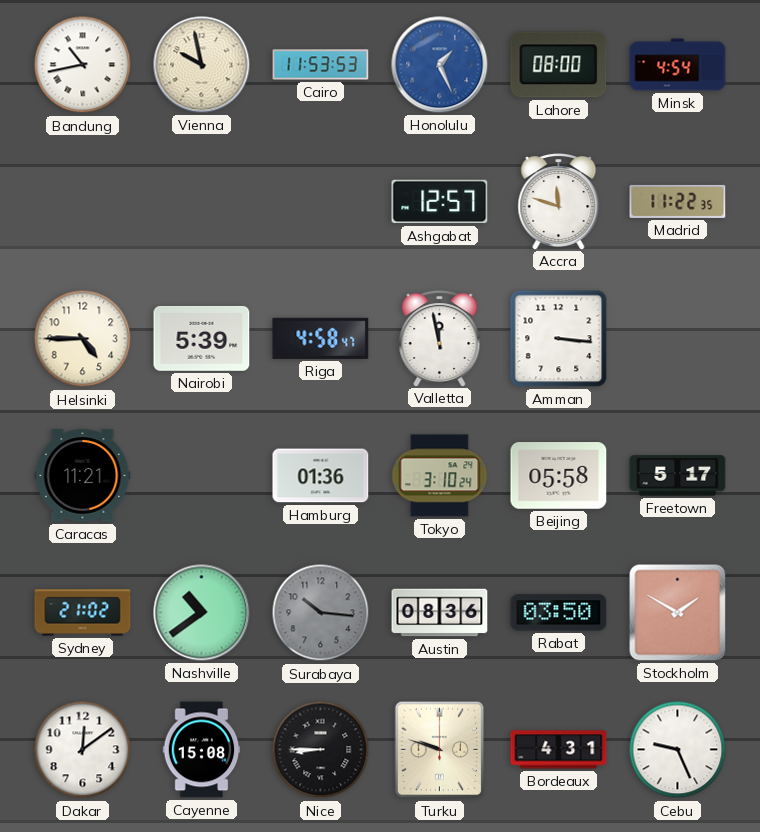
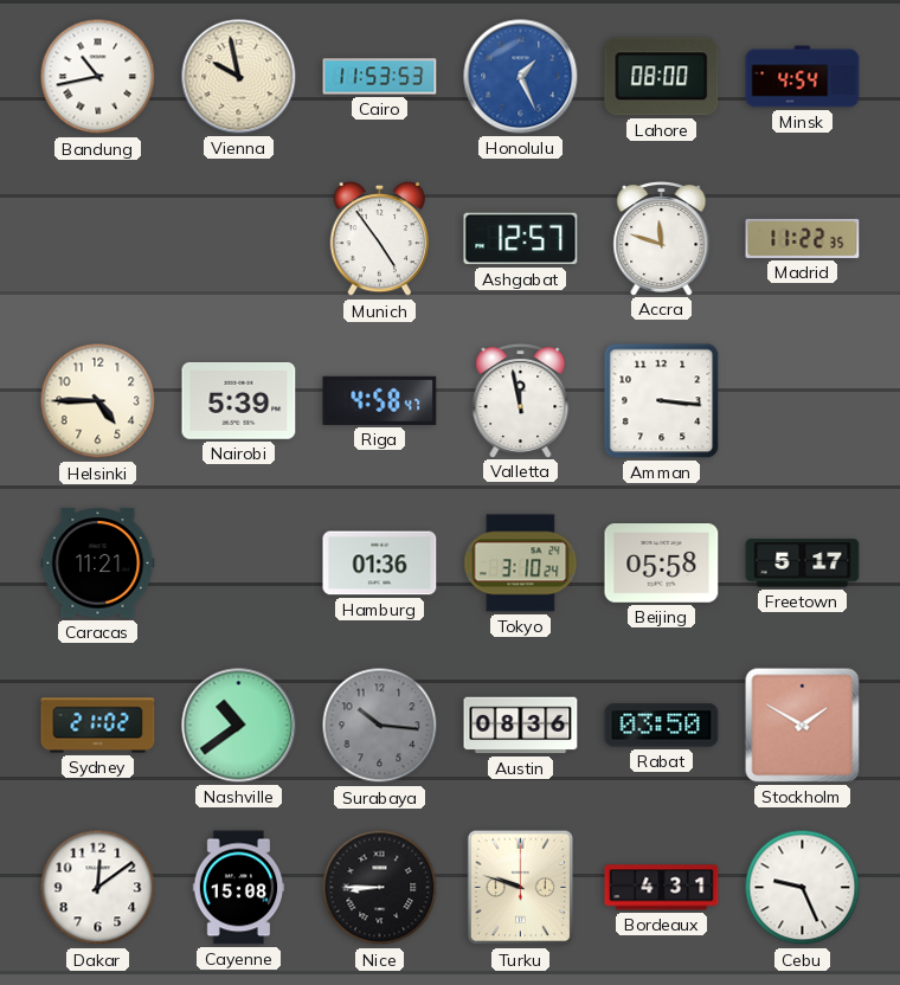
Munich: none -> 4:54
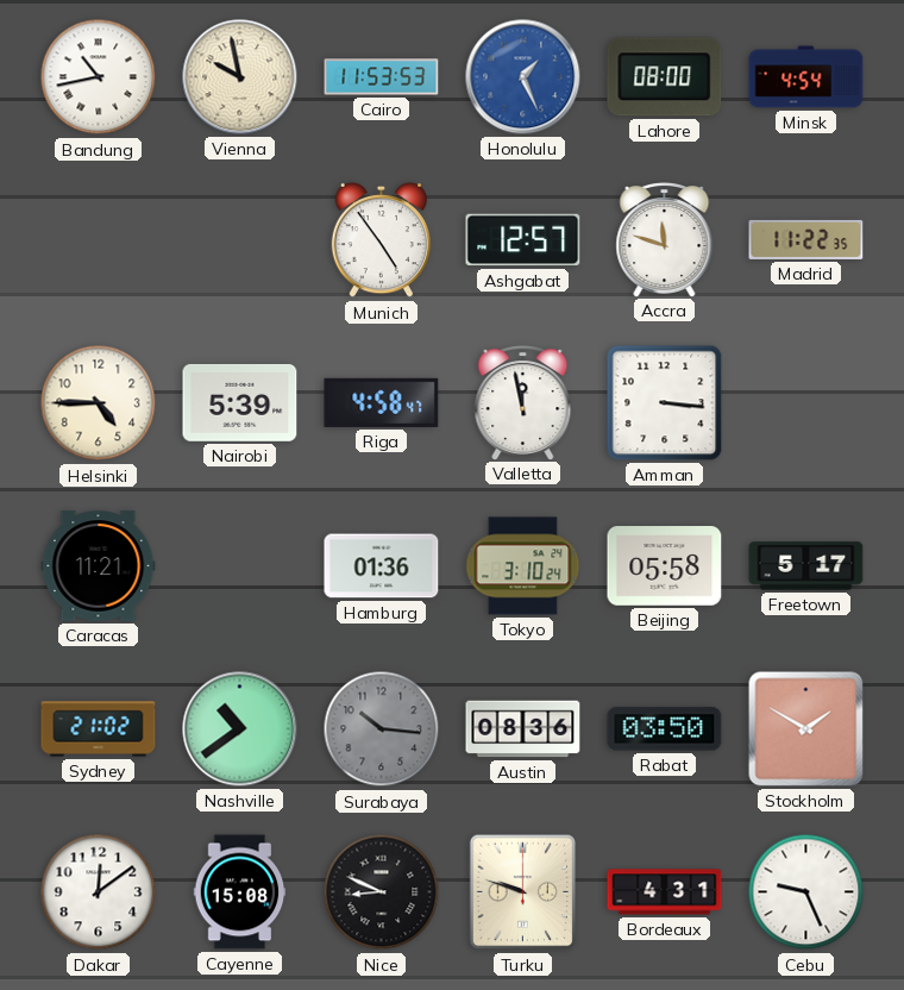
Nice: 8:45 -> 8:49
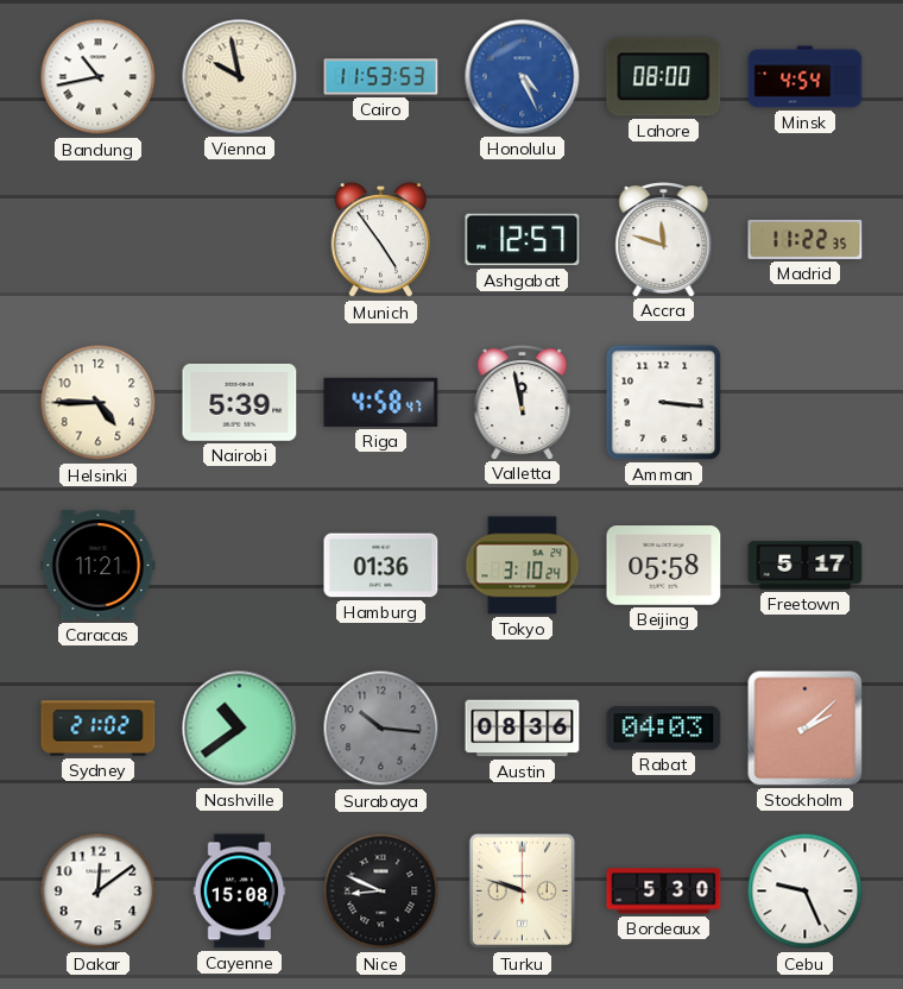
Honolulu: 1:26 -> 4:26
Rabat: 03:50 -> 04:03
Stockholm: 1:50 -> 2:08
Bordeaux: 4:31 -> 5:30
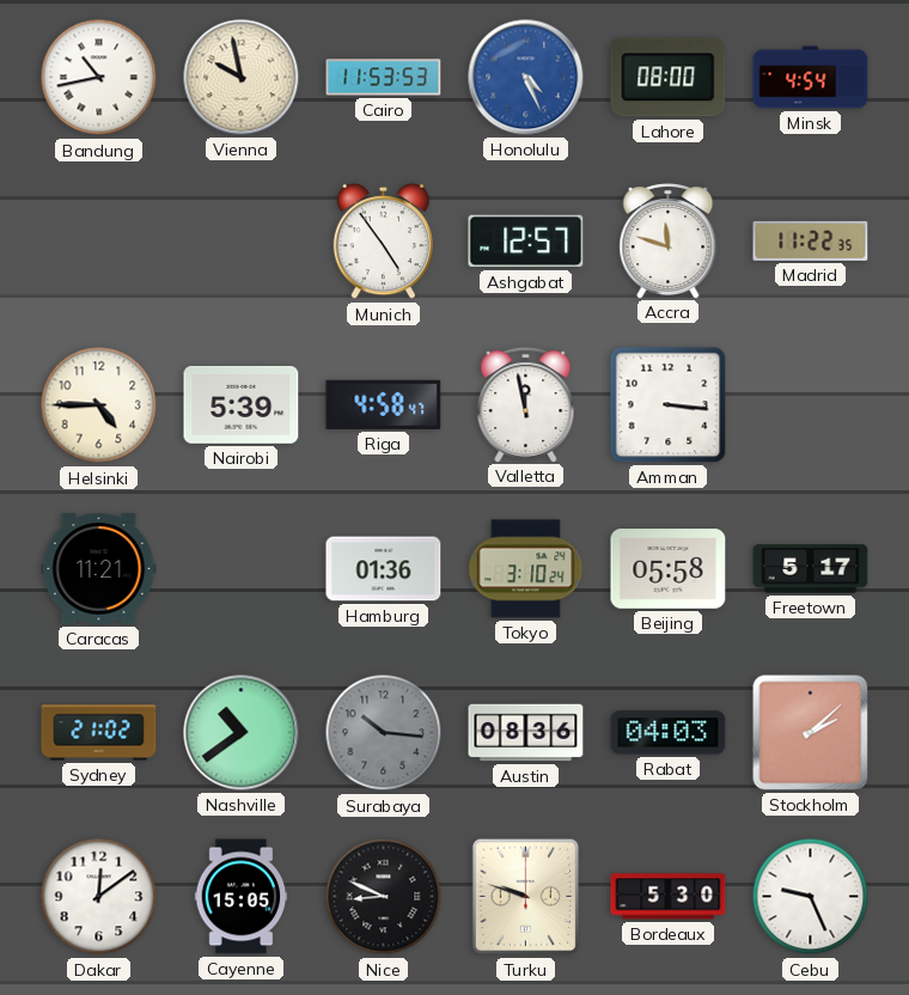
Cayenne: 15:08 -> 15:05
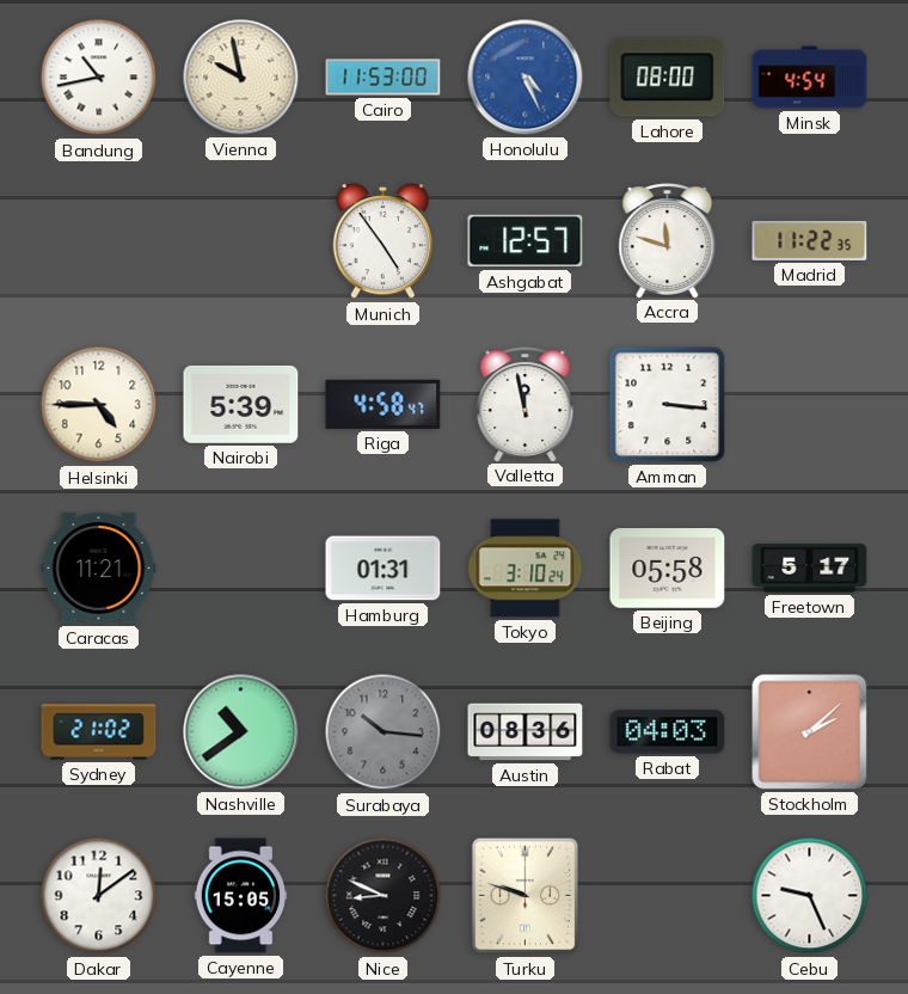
Cairo: 11:53:53 -> 11:53:00
Hamburg: 01:36 -> 01:31
Bordeaux: 5:30 -> none
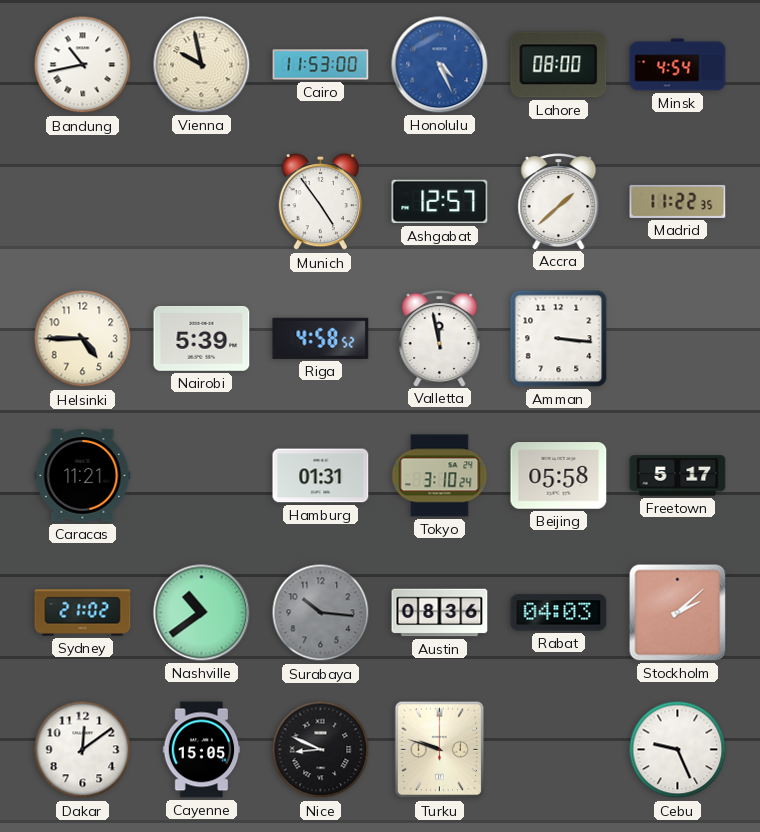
Accra: 11:48 -> 1:38
Riga: 4:58:47 -> 4:58:52
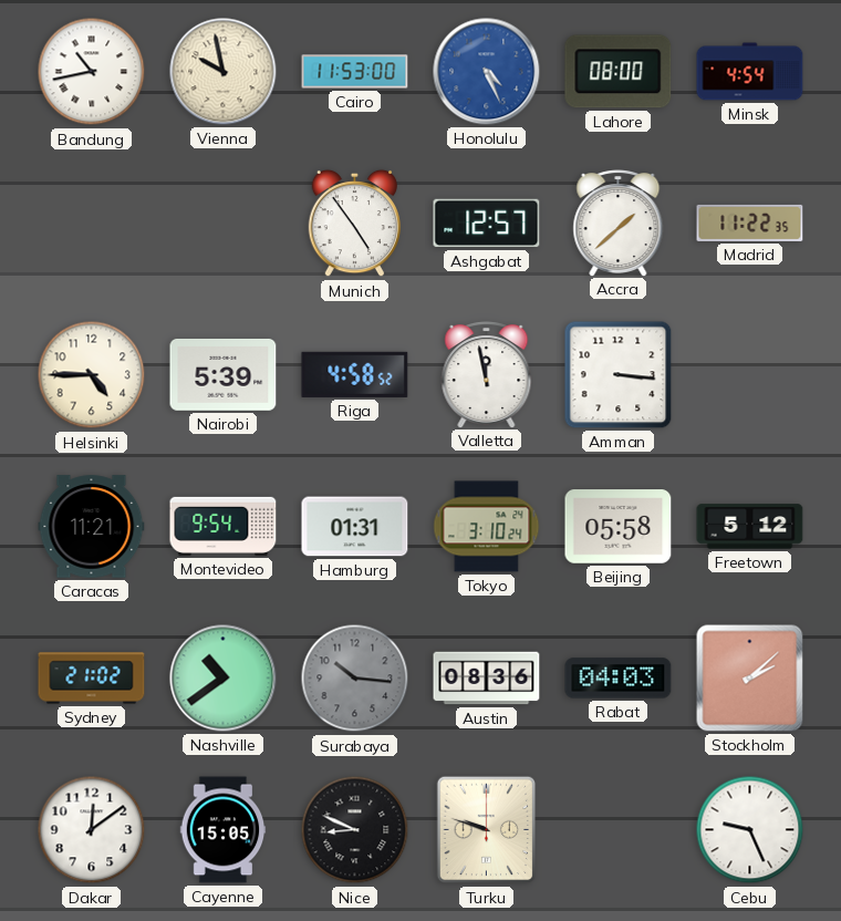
Montevideo: none -> 9:54
Freetown: 5:17 -> 5:12
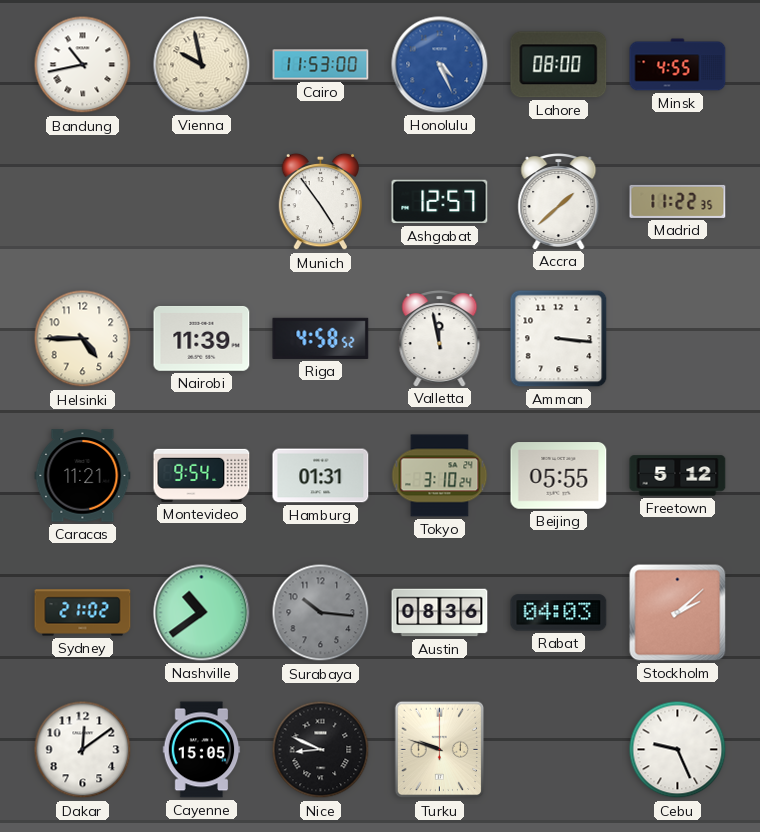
Minsk: 4:54 -> 4:55
Nairobi: 5:39 -> 11:39
Beijing: 05:58 -> 05:55
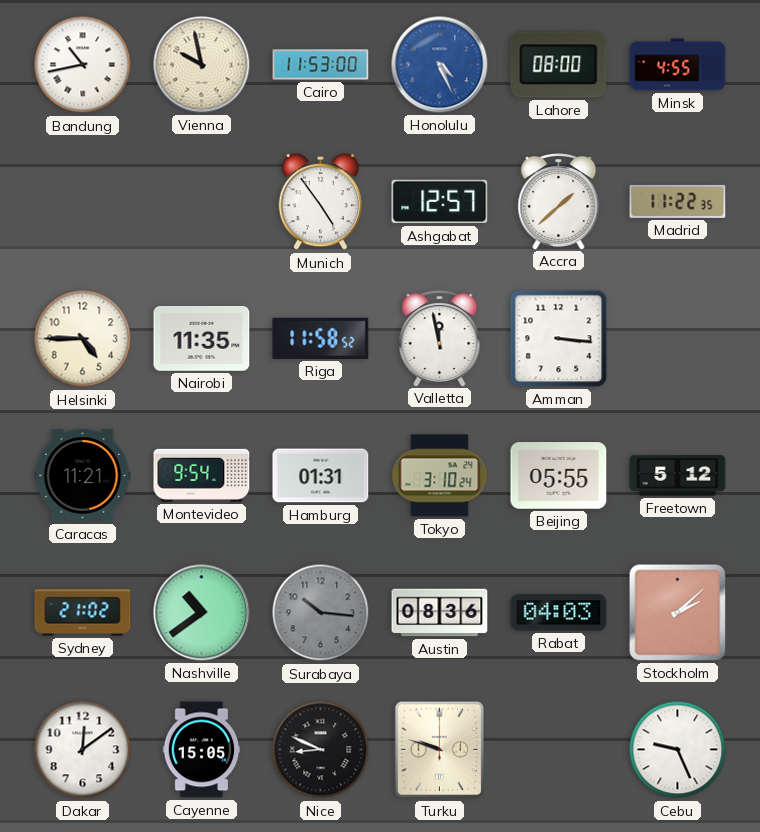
Nairobi: 11:39 -> 11:35
Riga: 4:58 -> 11:58
